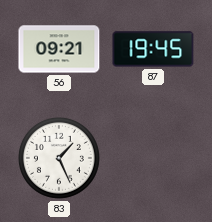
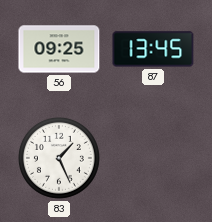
56: 09:21 -> 09:25
87: 19:45 -> 13:45
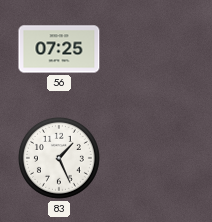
56: 09:25 -> 07:25
87: 13:45 -> none
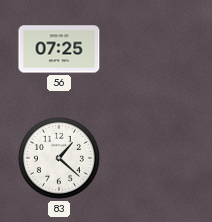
83: 1:26 -> 1:22
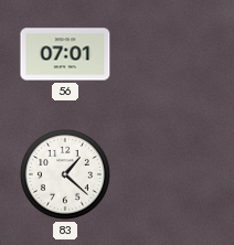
56: 07:25 -> 07:01
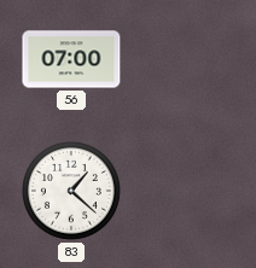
56: 07:01 -> 07:00
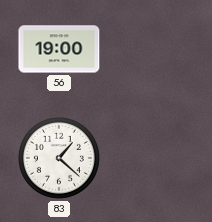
56: 07:00 -> 19:00
